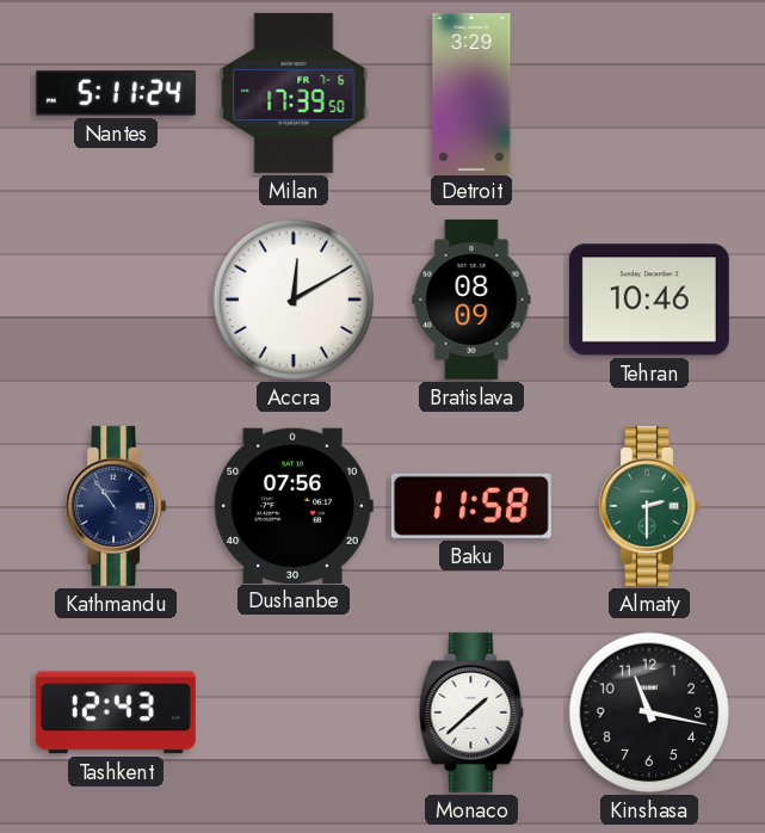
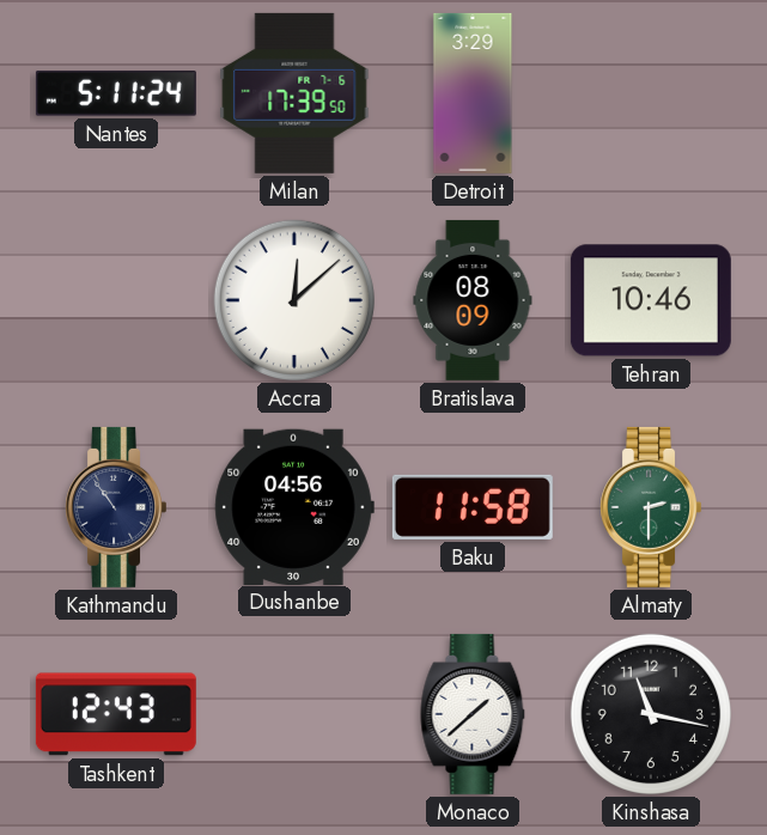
Accra: 12:10 -> 12:08
Dushanbe: 07:56 -> 04:56
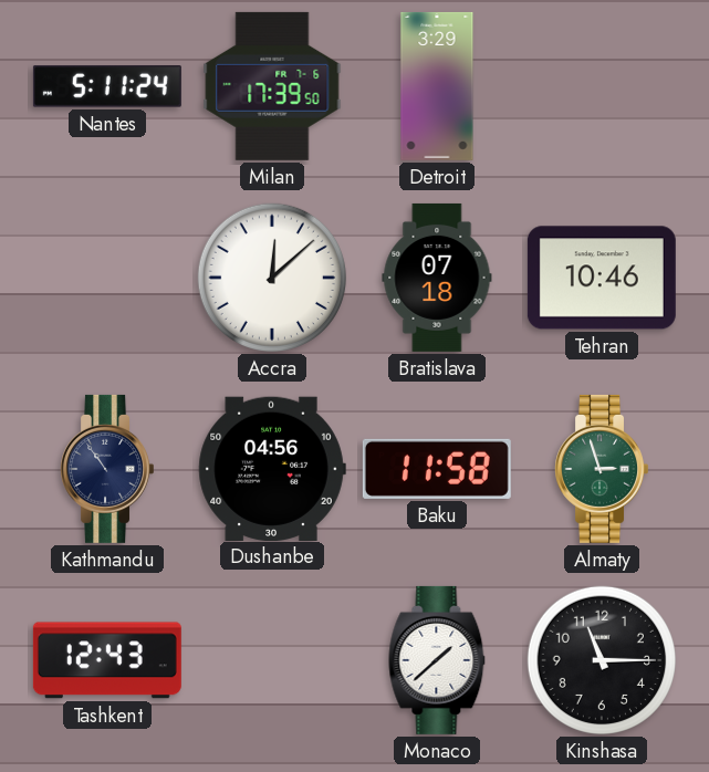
Bratislava: 08:09 -> 07:18
Almaty: 2:30 -> 2:57
Kinshasa: 11:17 -> 11:15
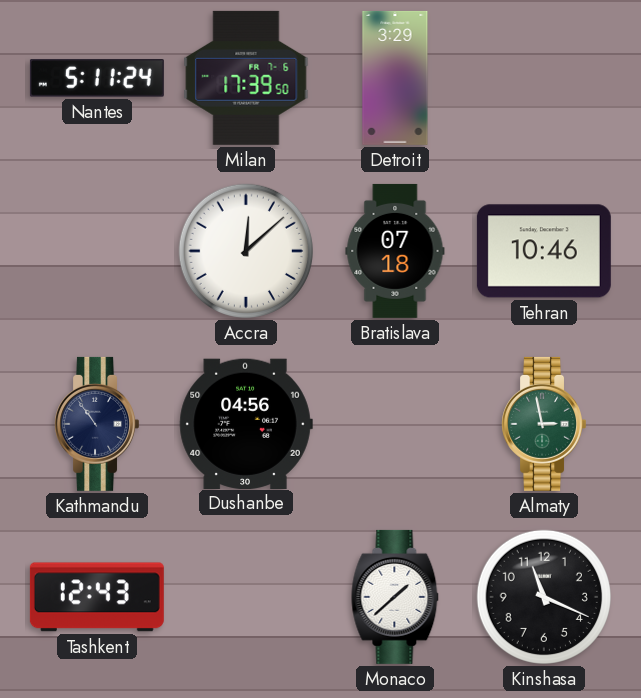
Baku: 11:58 -> none
Almaty: 2:57 -> 2:58
Kinshasa: 11:15 -> 11:19
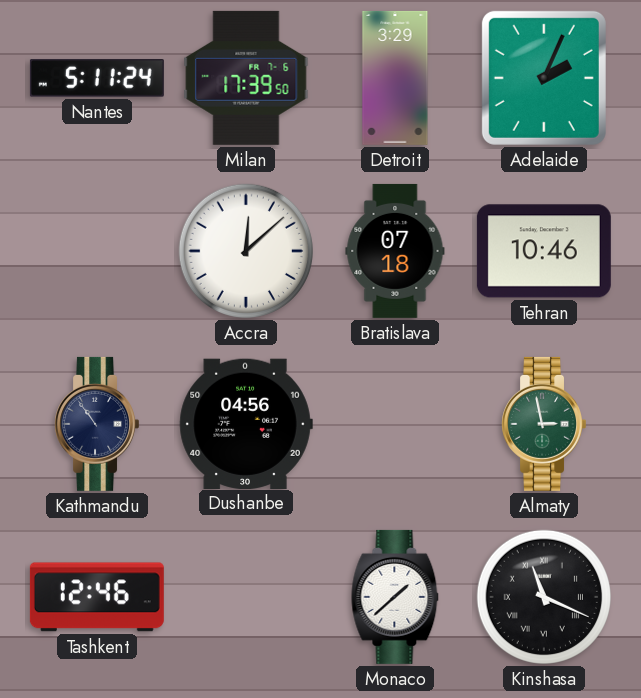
Adelaide: none -> 2:04
Tashkent: 12:43 -> 12:46
Kinshasa numerals: Arabic -> Roman
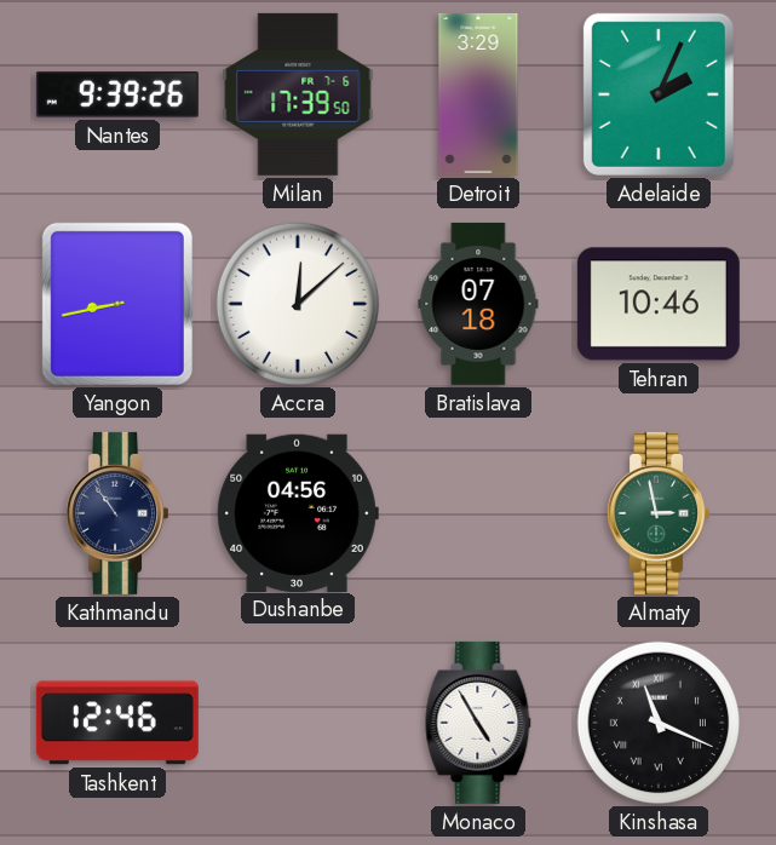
Nantes: 5:11 -> 9:39
Yangon: none -> 8:43
Monaco: 1:38 -> 4:55
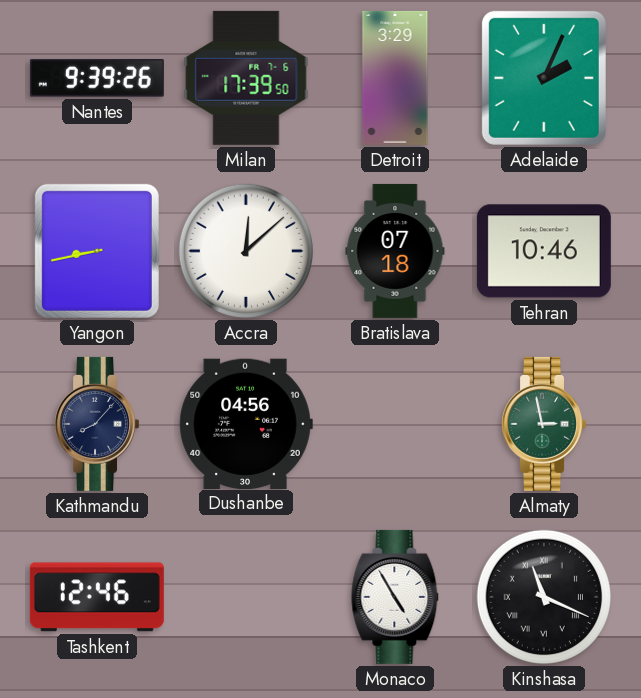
Kathmandu: 10:54 -> 8:07
